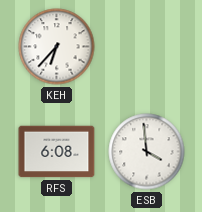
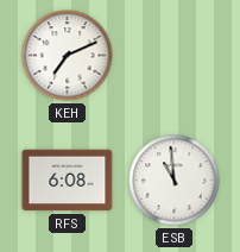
KEH: 6:37 -> 7:11
ESB: 3:59 -> 10:59
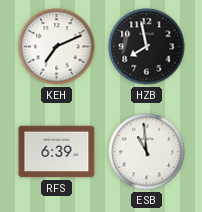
HZB: none -> 7:58
RFS: 6:08 -> 6:39
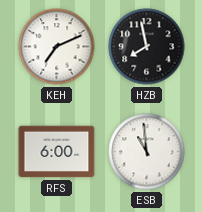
RFS: 6:39 -> 6:00
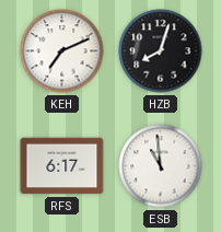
HZB: 7:58 -> 8:03
RFS: 6:00 -> 6:17
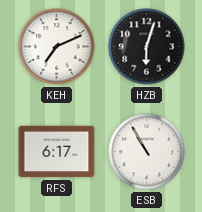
HZB: 8:03 -> 6:03
ESB: 10:59 -> 10:55
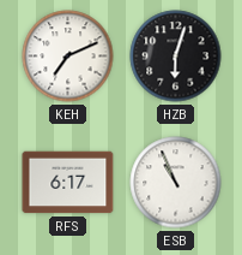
ESB: 10:55 -> 10:56
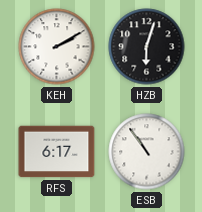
KEH: 7:11 -> 2:10
ESB: 10:56 -> 10:54
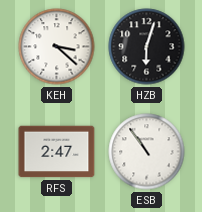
KEH: 2:10 -> 3:22
RFS: 6:17 -> 2:47
